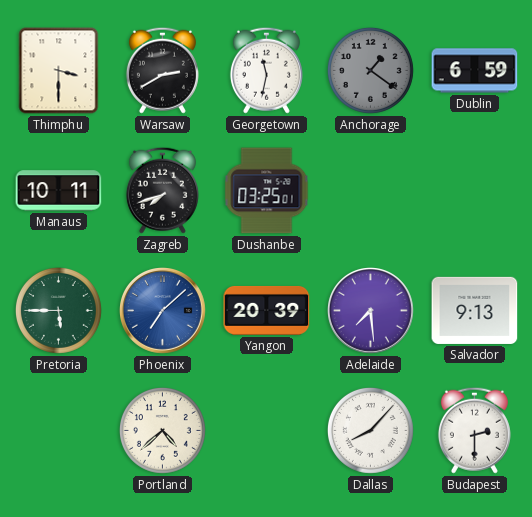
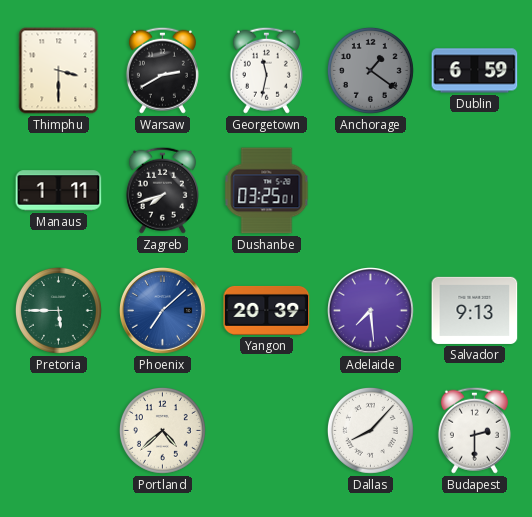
Manaus: 10:11 -> 1:11
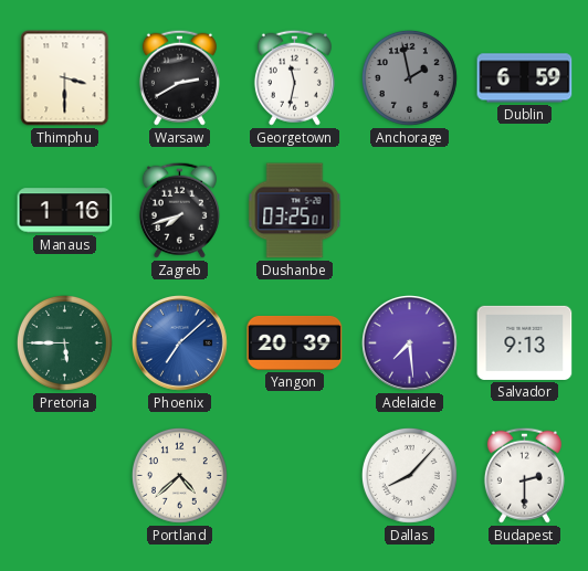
Anchorage: 1:21 -> 1:58
Manaus: 1:11 -> 1:16
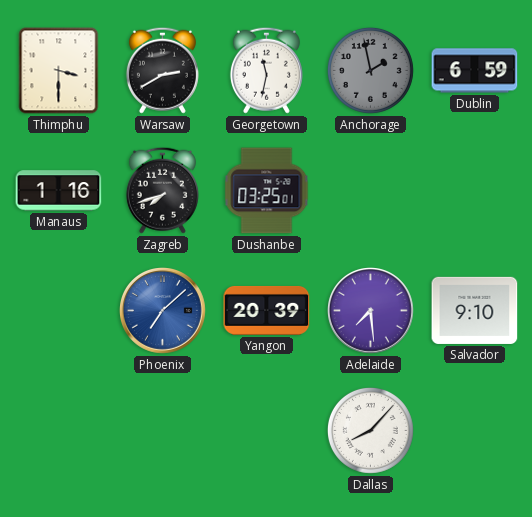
Pretoria: 5:45 -> none
Salvador: 9:13 -> 9:10
Portland: 4:38 -> none
Budapest: 2:30 -> none
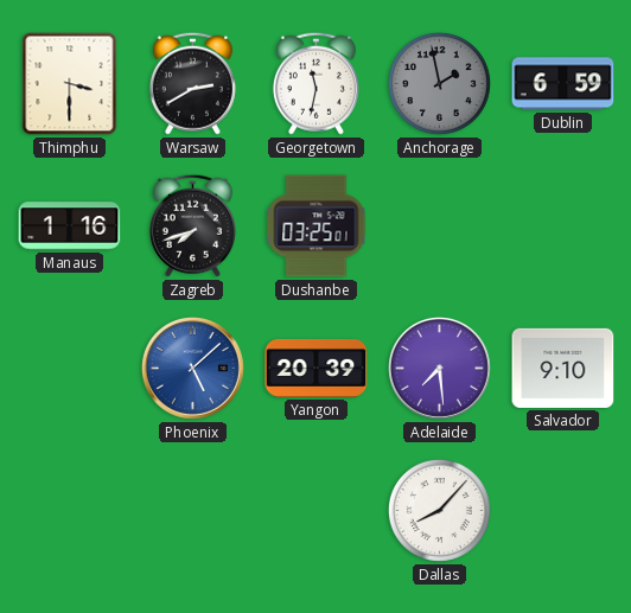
Phoenix: 7:08 -> 5:08
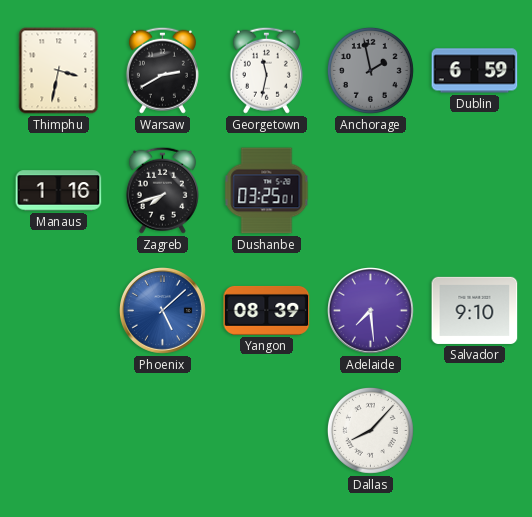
Thimphu: 3:30 -> 3:32
Yangon: 20:39 -> 08:39
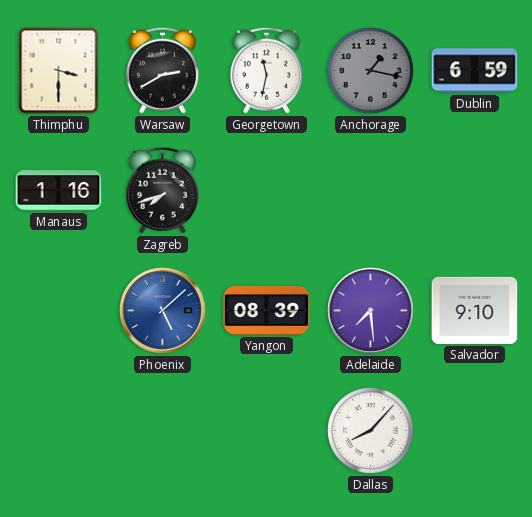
Thimphu: 3:32 -> 3:30
Anchorage: 1:58 -> 1:17
Dushanbe: 03:25 -> none
